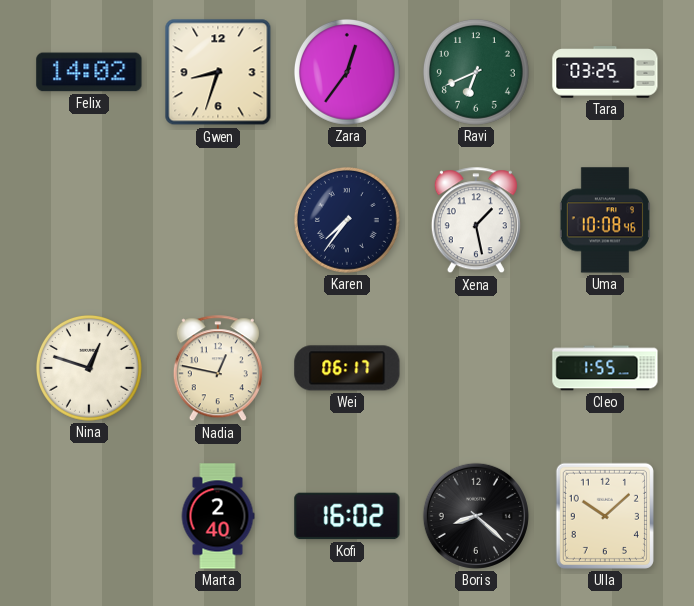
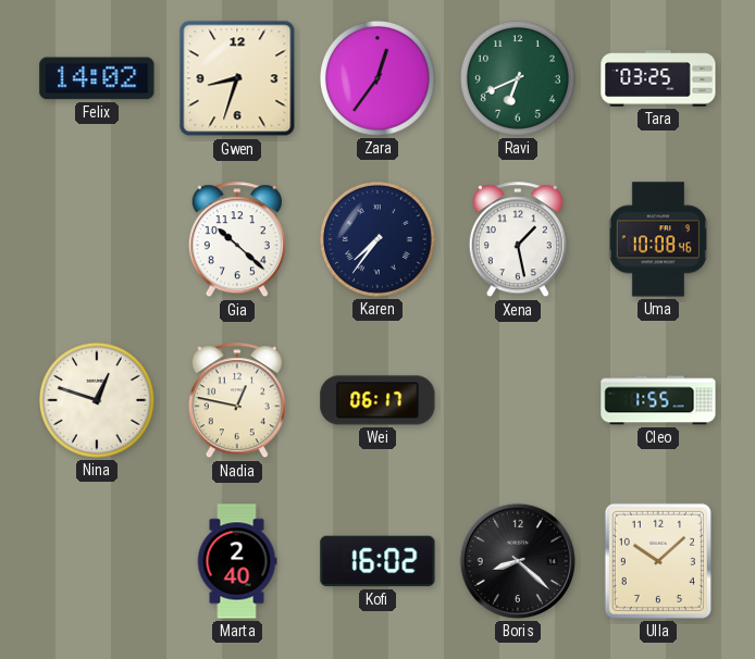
Gia: none -> 10:22
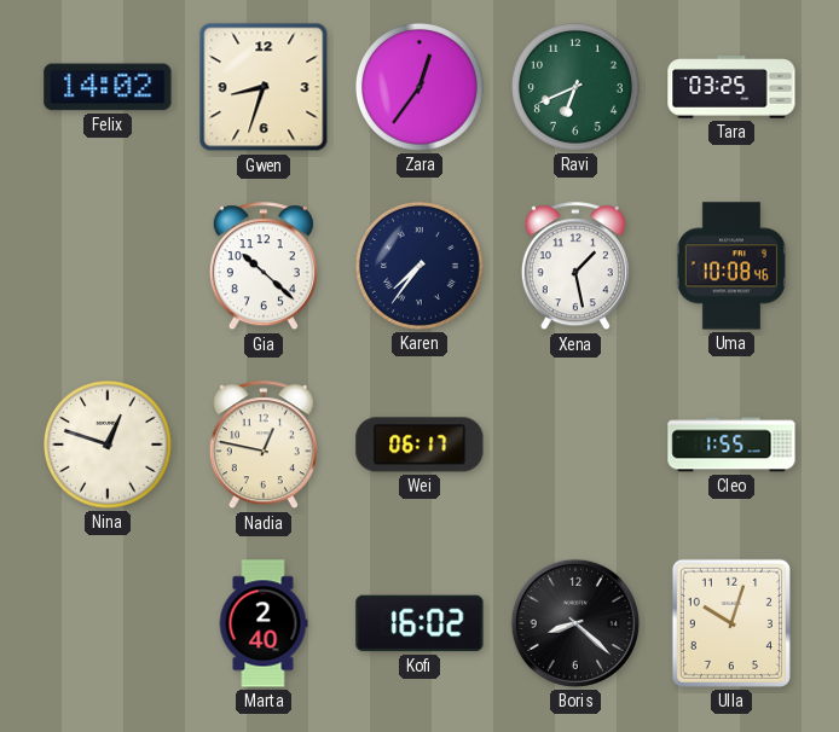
Ulla: 10:08 -> 10:03
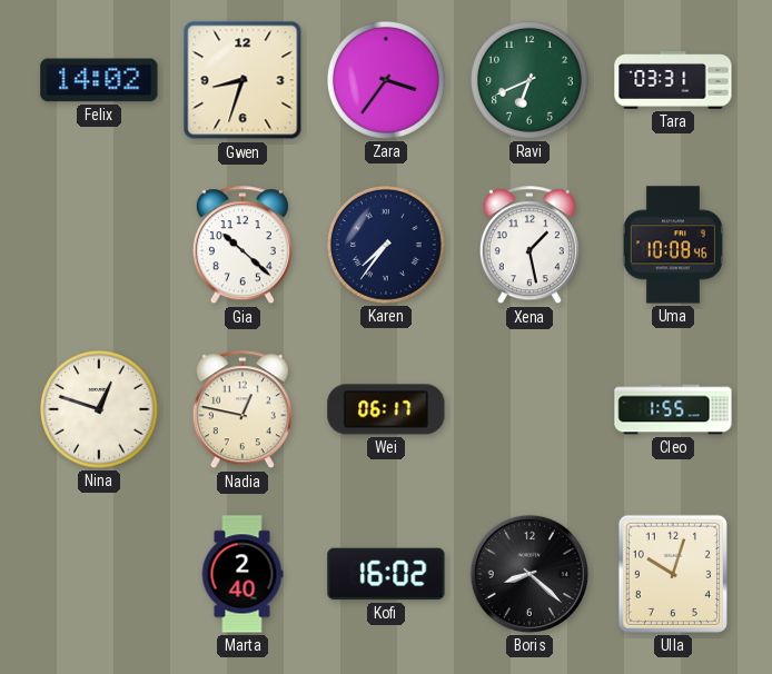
Zara: 12:36 -> 3:36
Tara: 03:25 -> 03:31
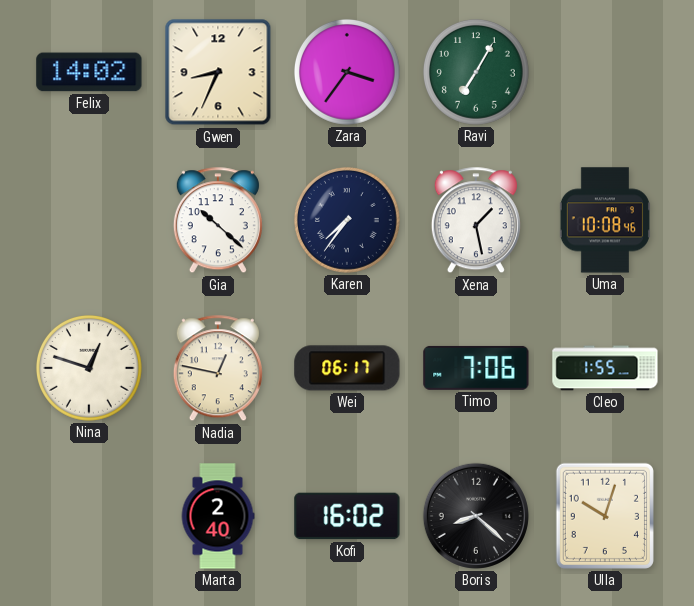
Gwen: 8:33 -> 8:34
Ravi: 6:41 -> 7:05
Tara: 03:31 -> none
Timo: none -> 7:06
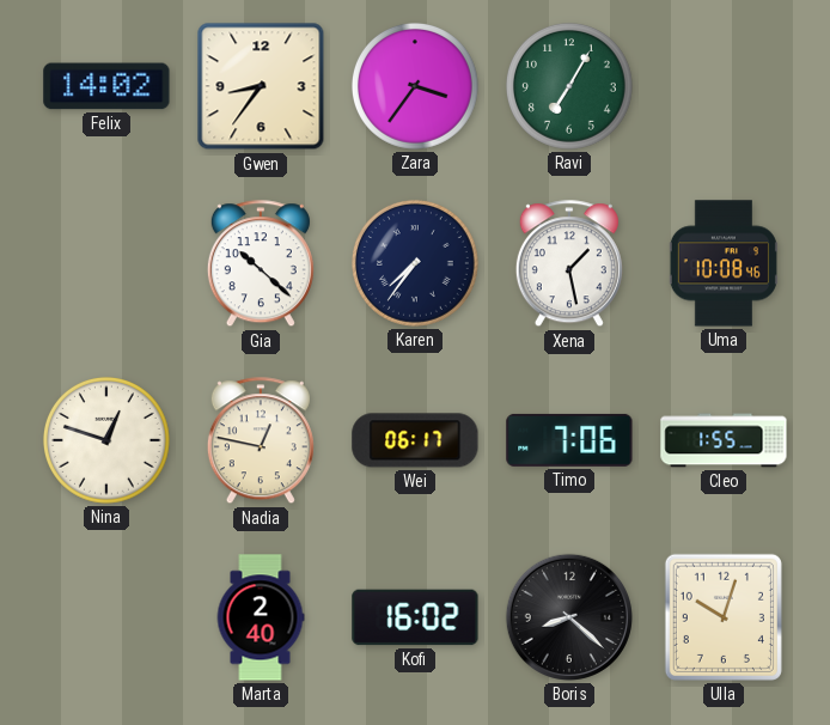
Gwen: 8:34 -> 8:36
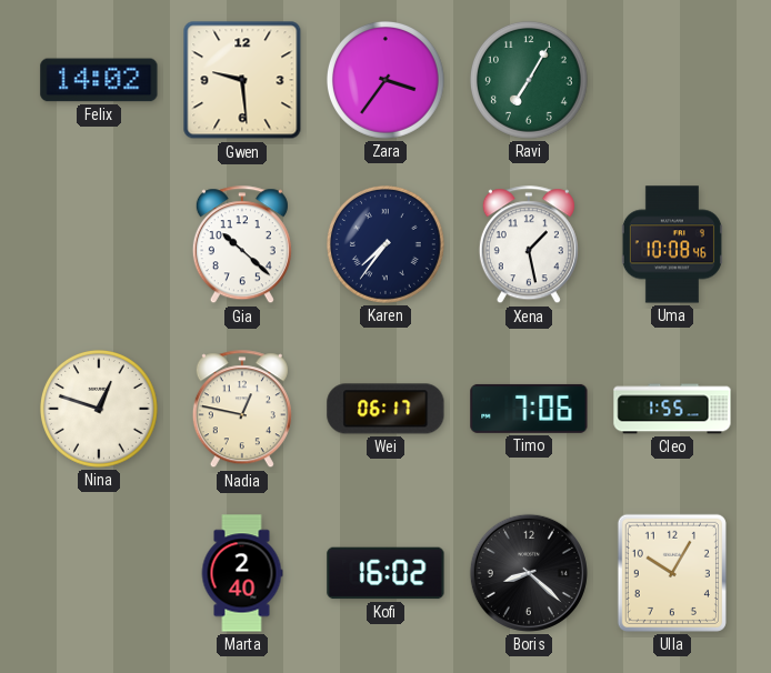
Gwen: 8:36 -> 9:29
Ulla: 10:03 -> 10:05
